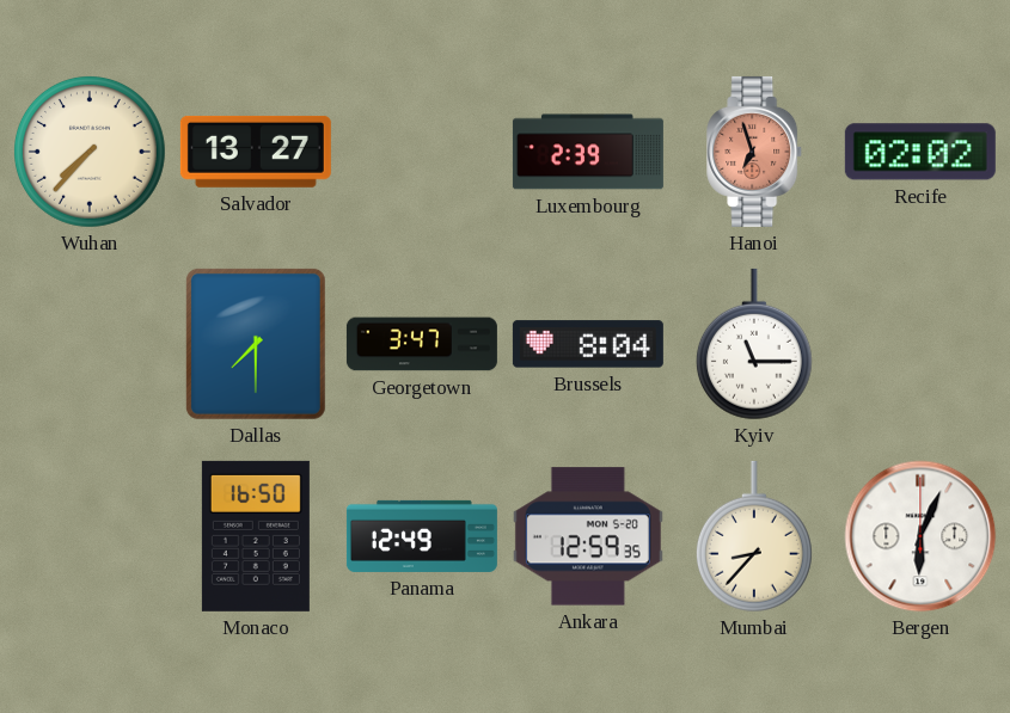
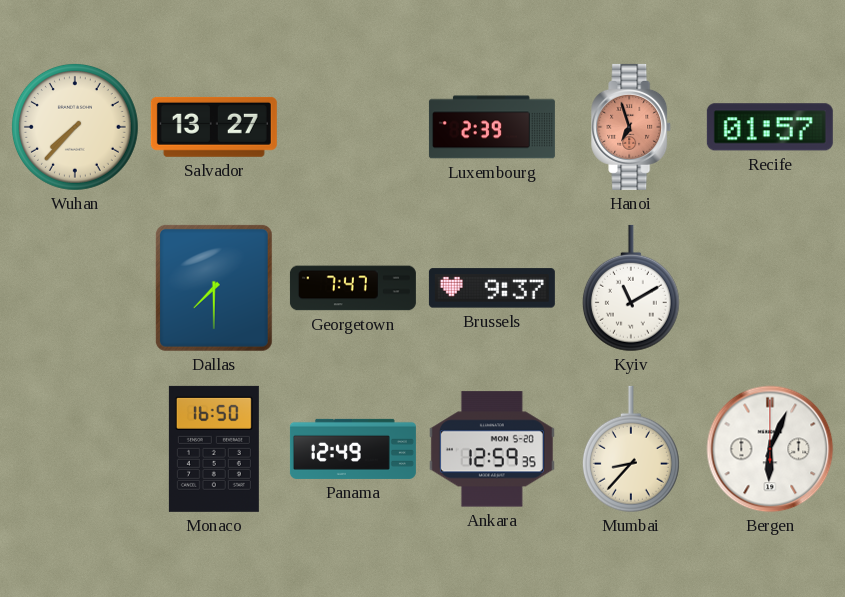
Recife: 02:02 -> 01:57
Georgetown: 3:47 -> 7:47
Brussels: 8:04 -> 9:37
Kyiv: 11:15 -> 11:10
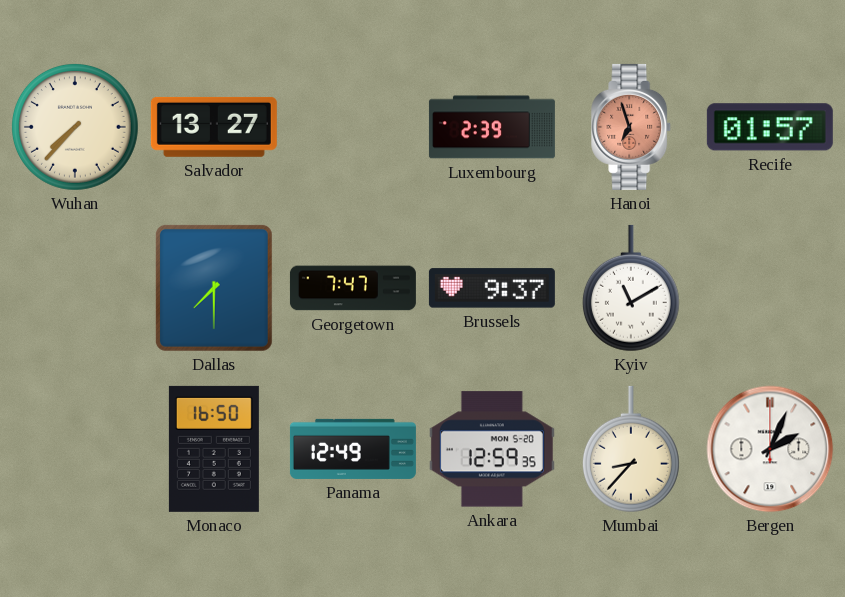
Bergen: 6:04 -> 2:04
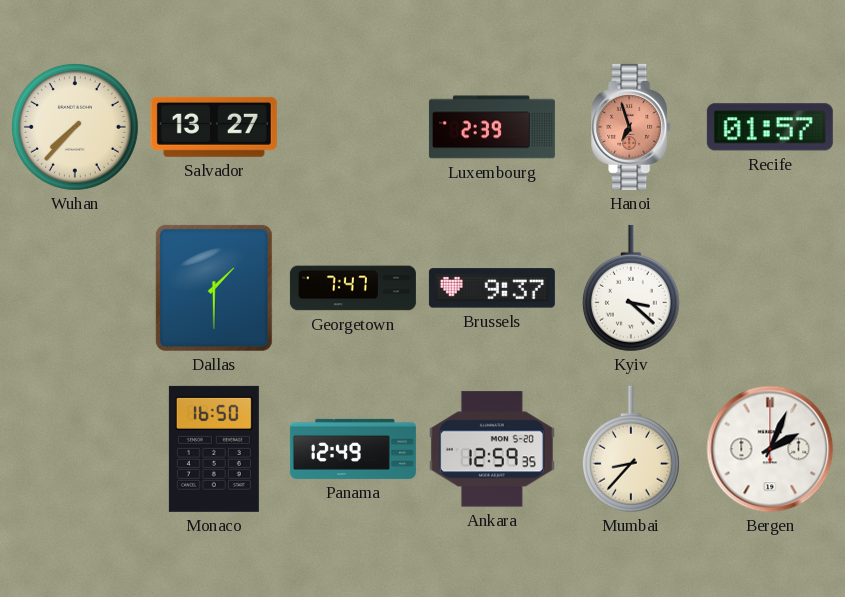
Dallas: 7:30 -> 1:30
Kyiv: 11:10 -> 3:22
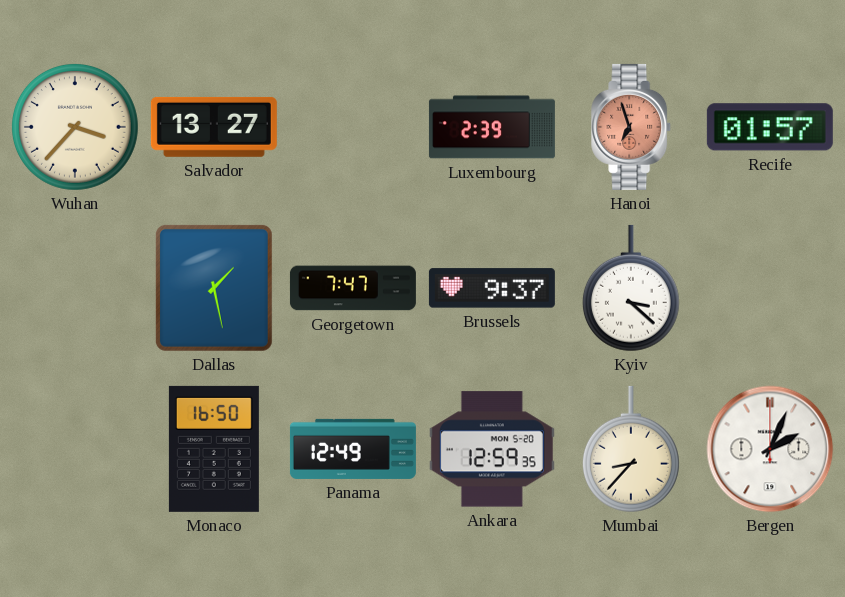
Wuhan: 7:37 -> 3:37
Dallas: 1:30 -> 1:28
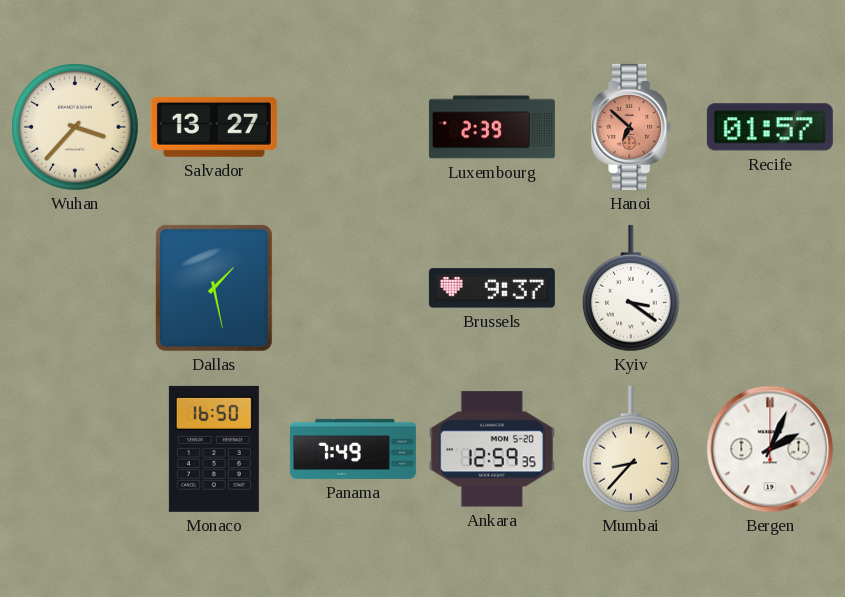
Hanoi: 6:57 -> 6:52
Georgetown: 7:47 -> none
Kyiv: 3:22 -> 3:21
Panama: 12:49 -> 7:49
